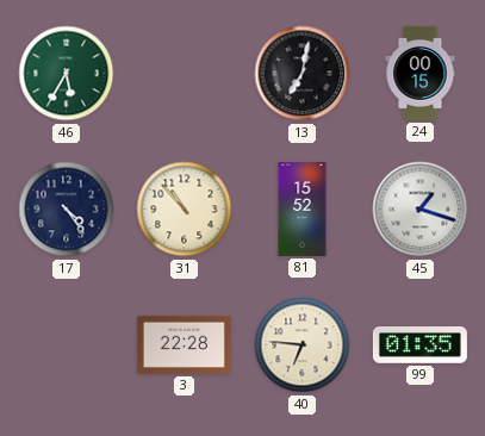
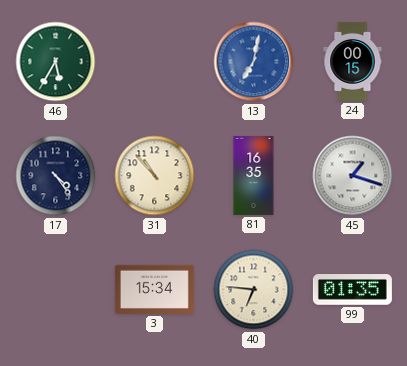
13 dial: black -> blue
81: 15:52 -> 16:35
3: 22:28 -> 15:34
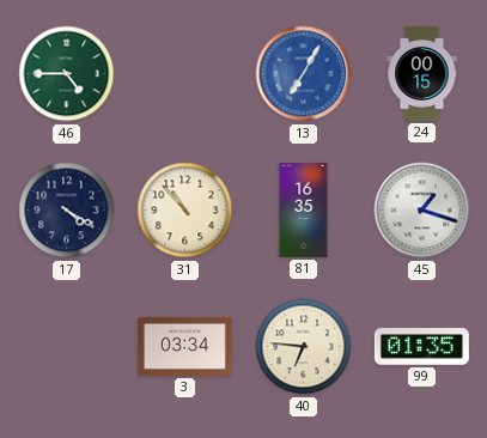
46: 5:35 -> 4:45
13: 7:02 -> 7:05
17: 4:24 -> 4:20
3: 15:34 -> 03:34
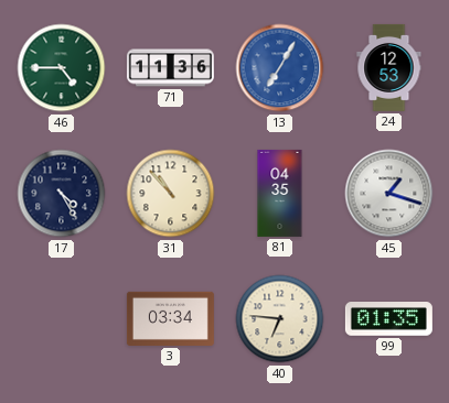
71: none -> 11:36
24: 00:15 -> 12:53
17: 4:20 -> 4:25
81: 16:35 -> 04:35
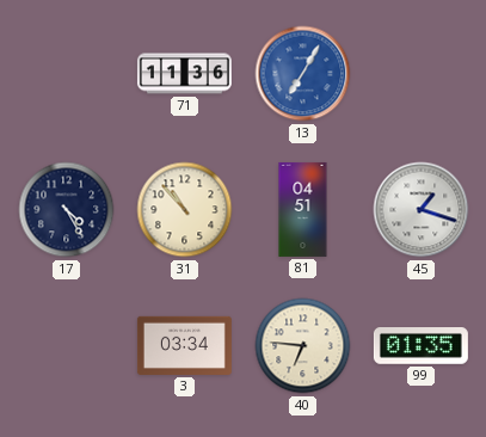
46: 4:45 -> none
24: 12:53 -> none
81: 04:35 -> 04:51
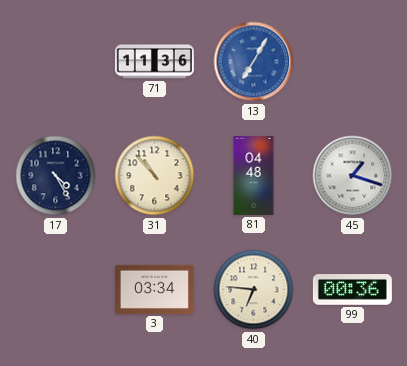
81: 04:51 -> 04:48
99: 01:35 -> 00:36
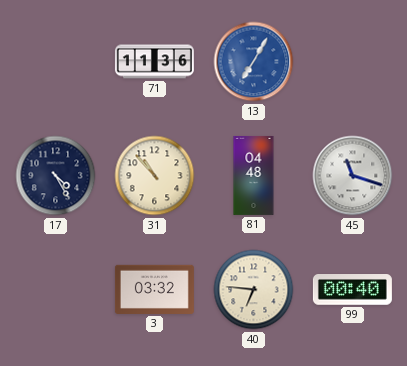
45: 1:18 -> 11:18
3: 03:34 -> 03:32
99: 00:36 -> 00:40
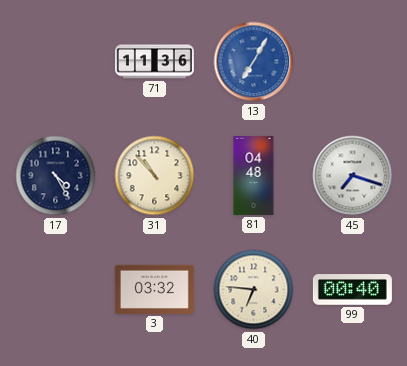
45: 11:18 -> 7:18
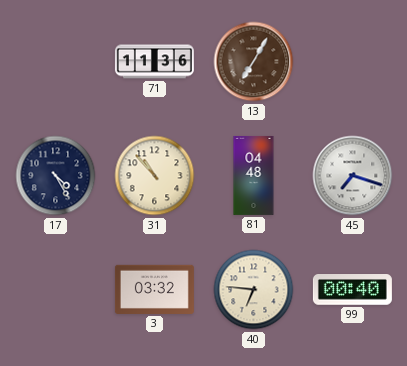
13 dial: blue -> brown
